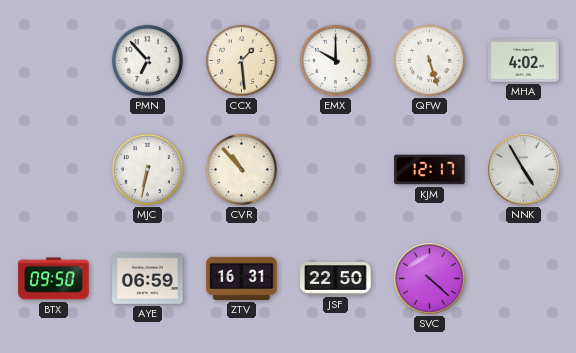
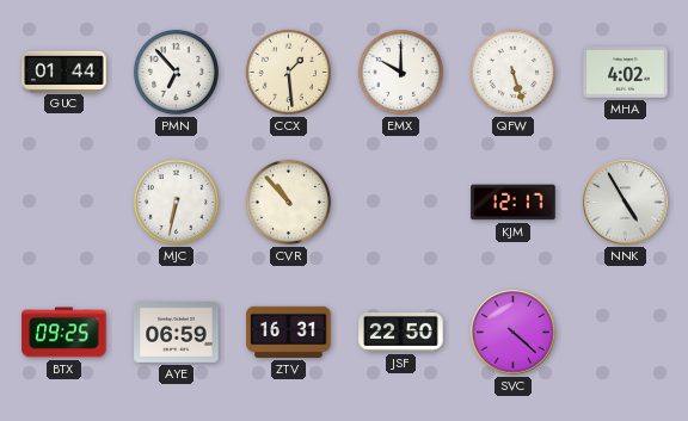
GUC: none -> 01:44
BTX: 09:50 -> 09:25
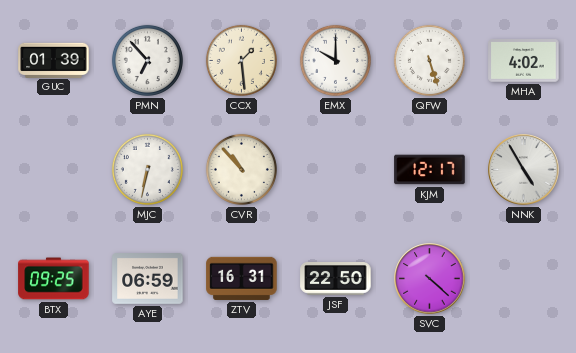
GUC: 01:44 -> 01:39
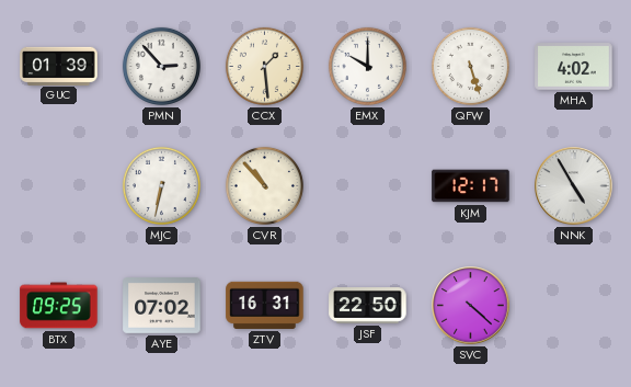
PMN: 6:53 -> 2:53
AYE: 06:59 -> 07:02
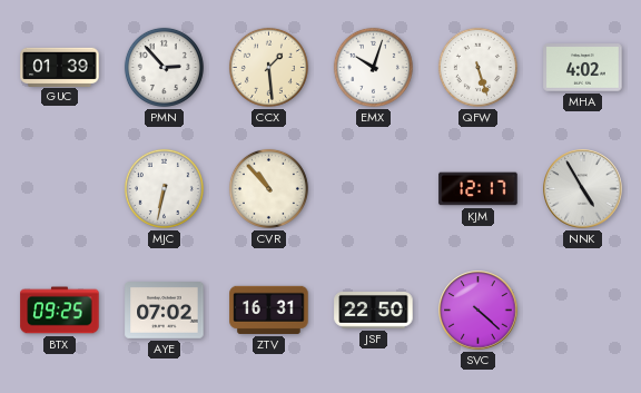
EMX: 10:00 -> 10:03
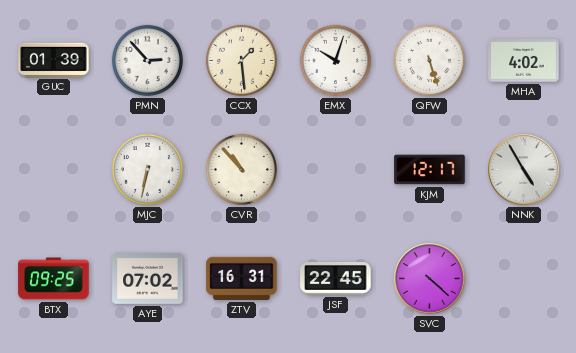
JSF: 22:50 -> 22:45
